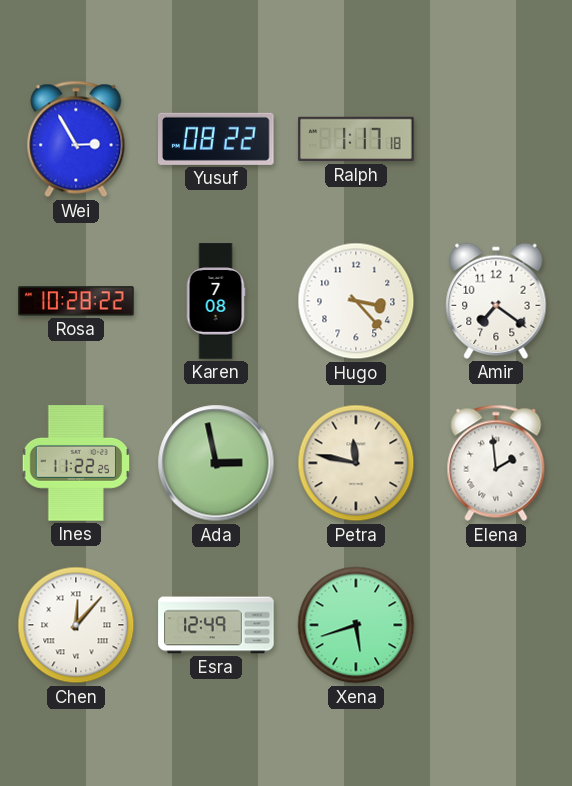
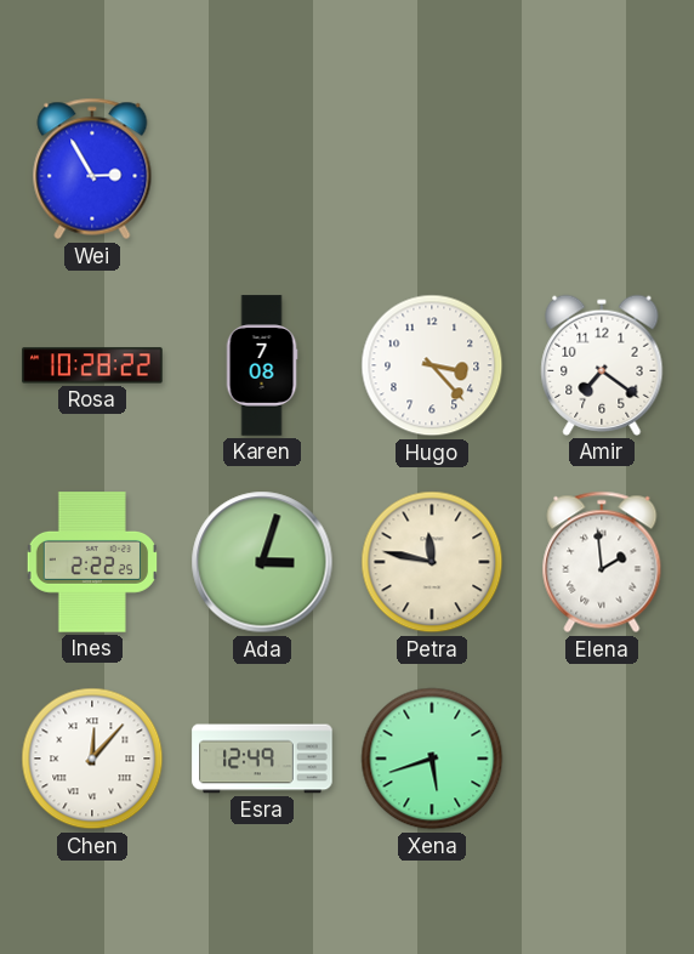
Yusuf: 08:22 -> none
Ralph: 1:17 -> none
Ines: 11:22 -> 2:22
Ada: 2:58 -> 3:03
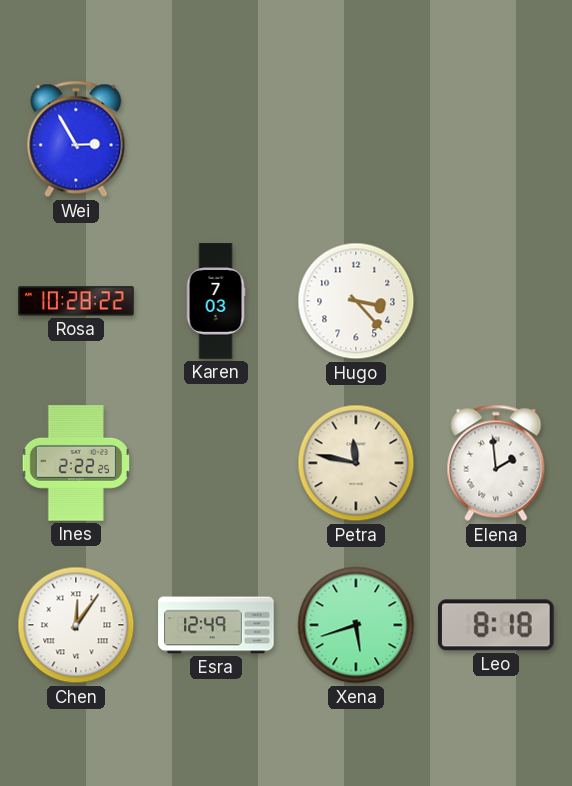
Karen: 7:08 -> 7:03
Amir: 7:21 -> none
Ada: 3:03 -> none
Chen: 12:07 -> 12:06
Leo: none -> 8:18
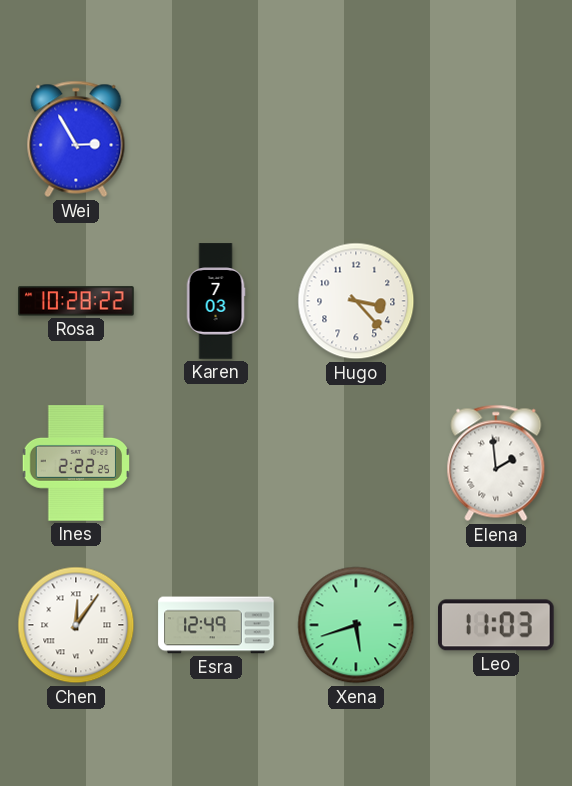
Petra: 11:47 -> none
Leo: 8:18 -> 11:03
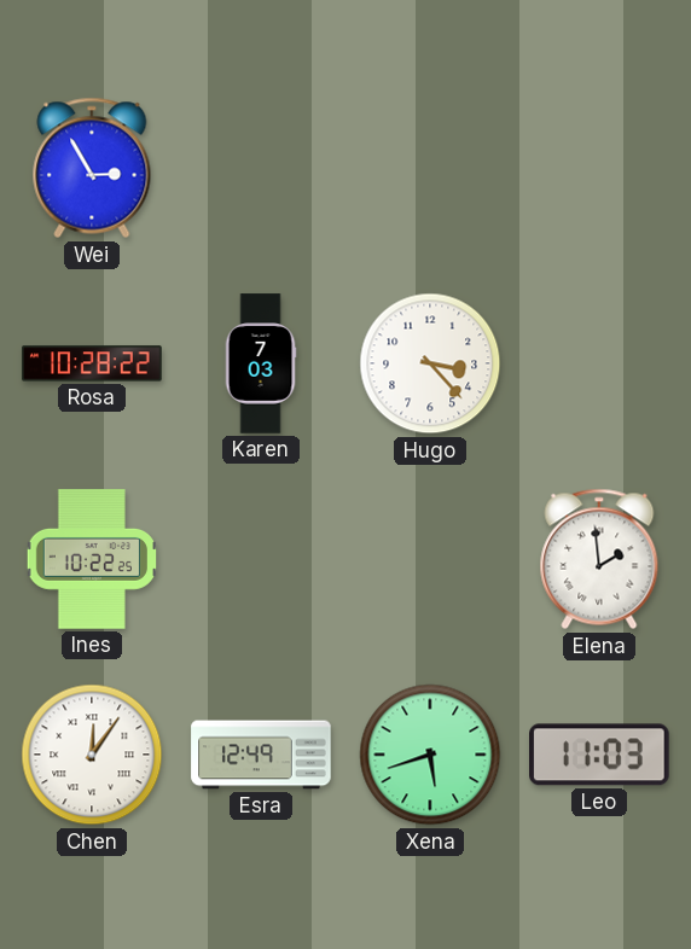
Ines: 2:22 -> 10:22
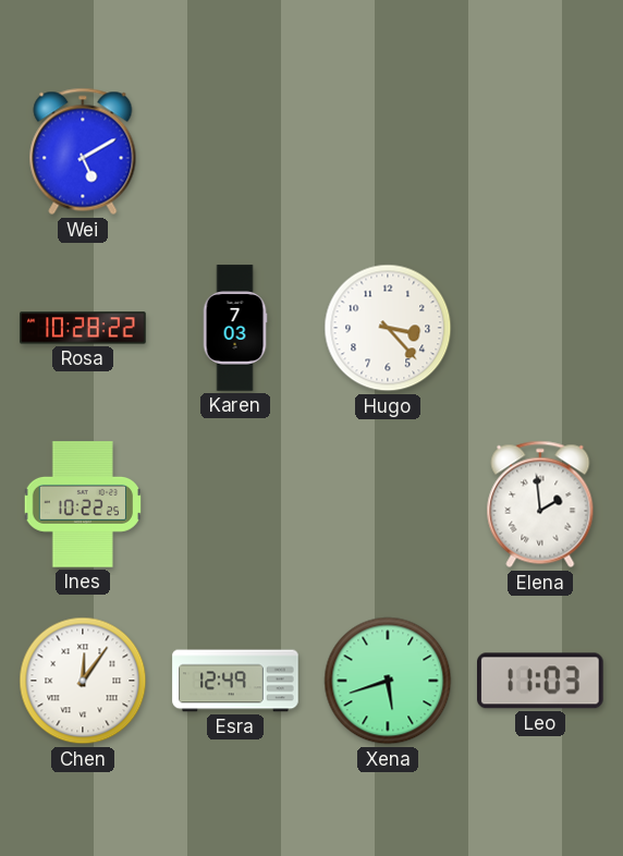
Wei: 2:55 -> 5:10
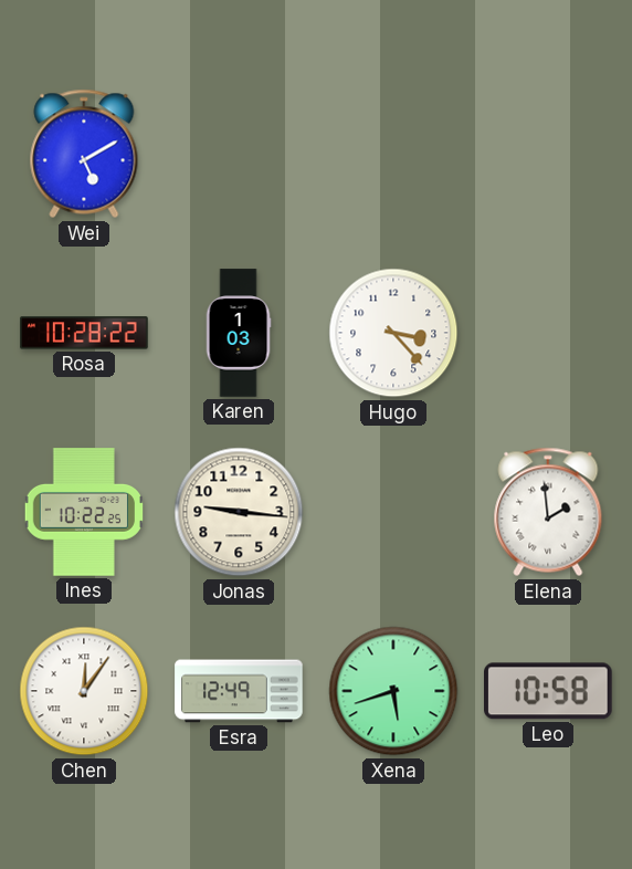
Karen: 7:03 -> 1:03
Jonas: none -> 9:16
Leo: 11:03 -> 10:58
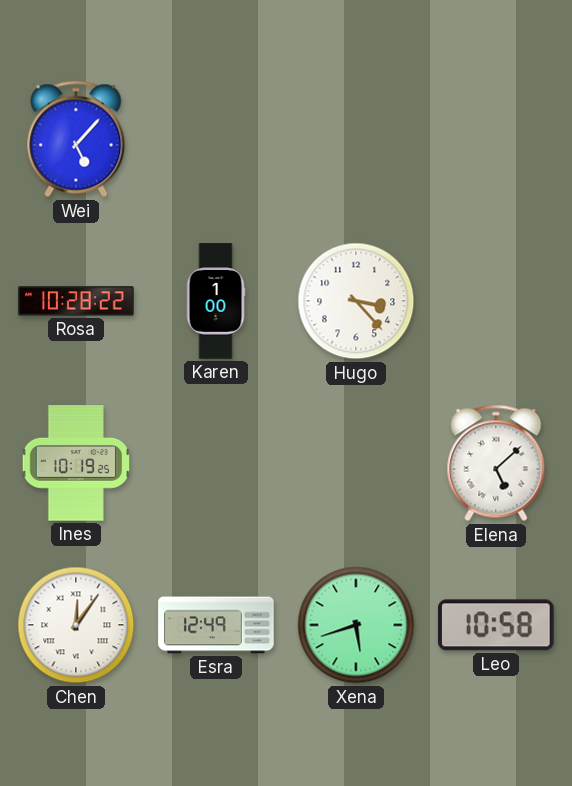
Wei: 5:10 -> 5:07
Karen: 1:03 -> 1:00
Ines: 10:22 -> 10:19
Jonas: 9:16 -> none
Elena: 1:59 -> 5:08
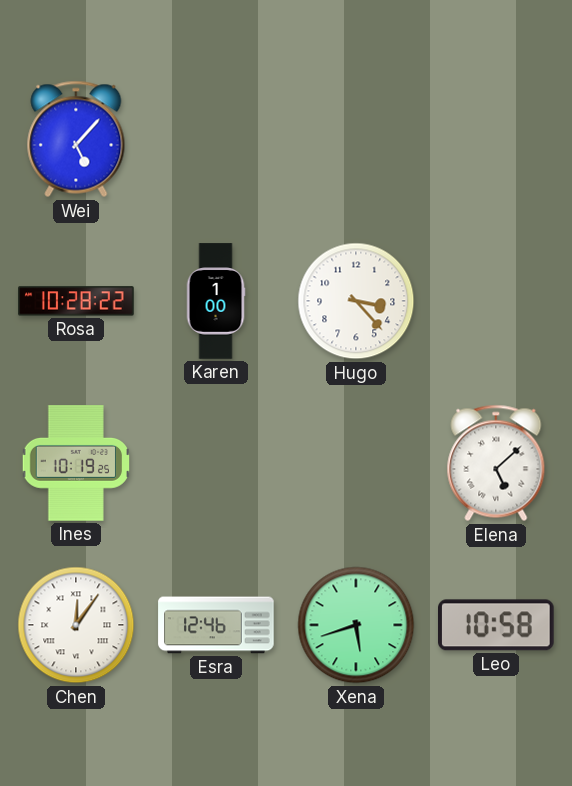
Esra: 12:49 -> 12:46
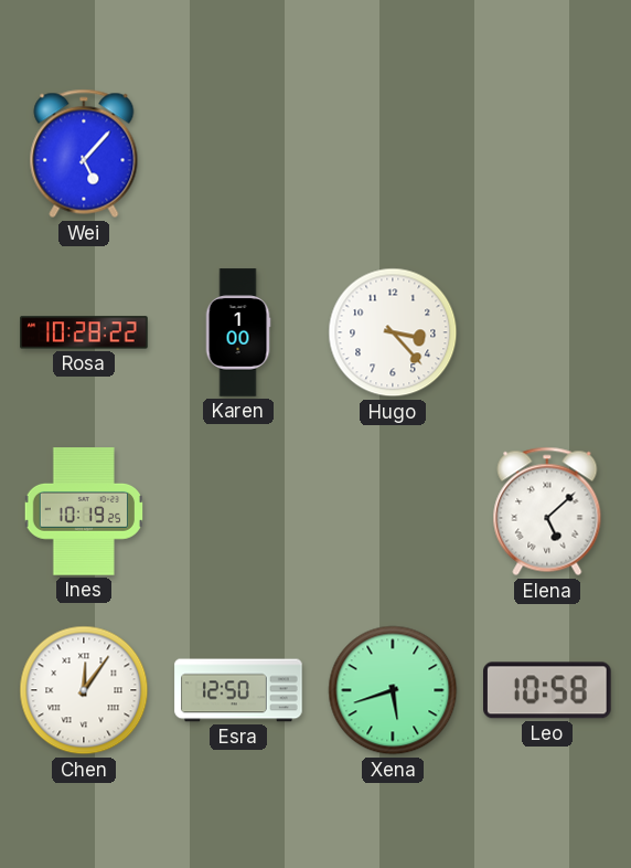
Esra: 12:46 -> 12:50
